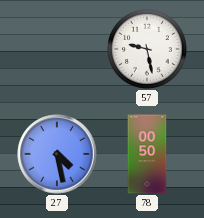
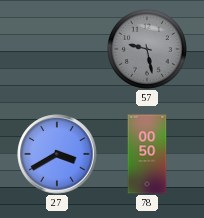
57 dial: white -> grey
27: 4:28 -> 3:40
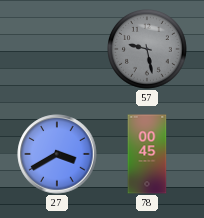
78: 00:50 -> 00:45
